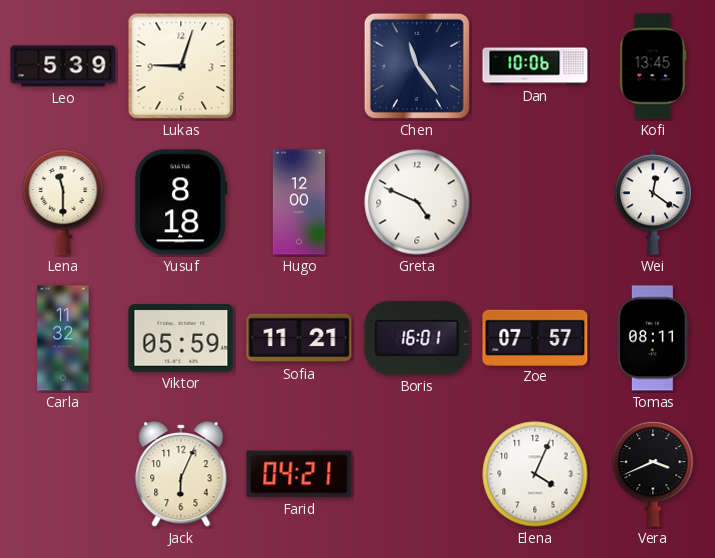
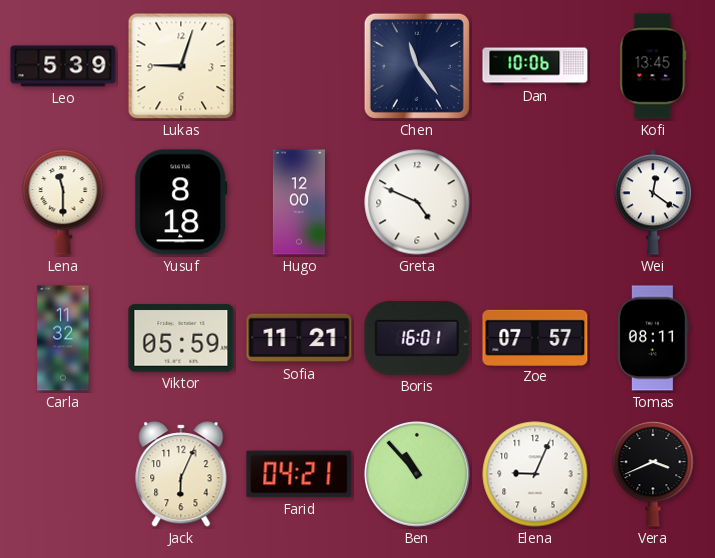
Ben: none -> 10:53
Elena: 4:04 -> 9:04
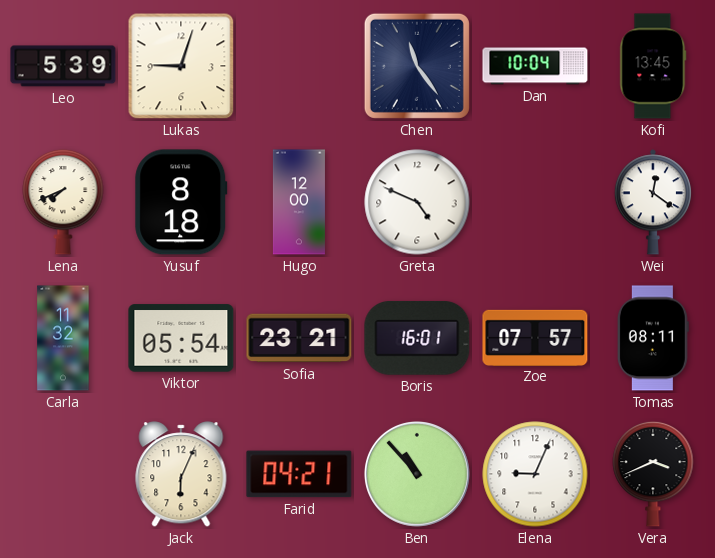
Dan: 10:06 -> 10:04
Lena: 11:30 -> 7:41
Viktor: 05:59 -> 05:54
Sofia: 11:21 -> 23:21
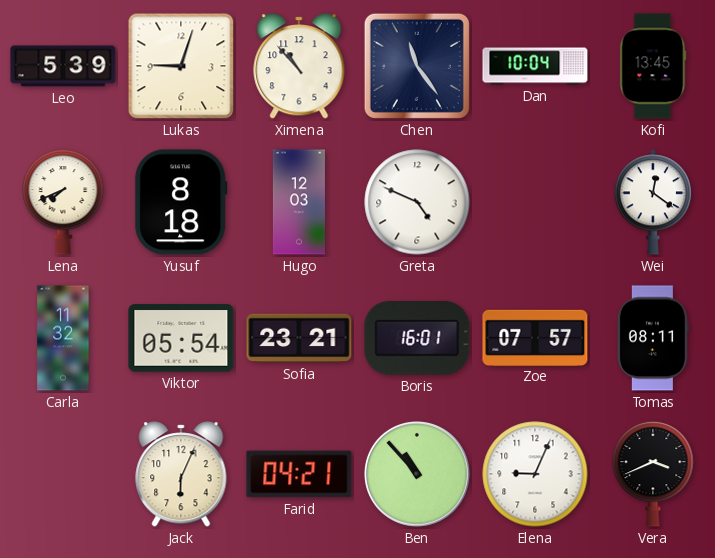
Ximena: none -> 10:53
Hugo: 12:00 -> 12:03
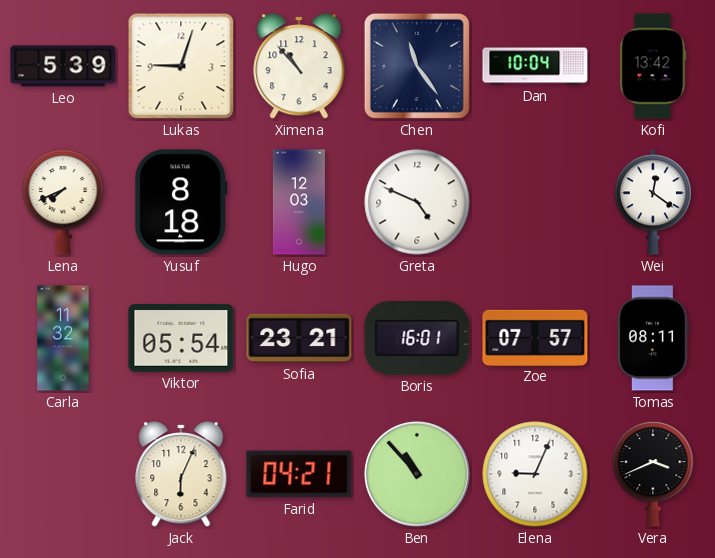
Kofi: 13:45 -> 13:42
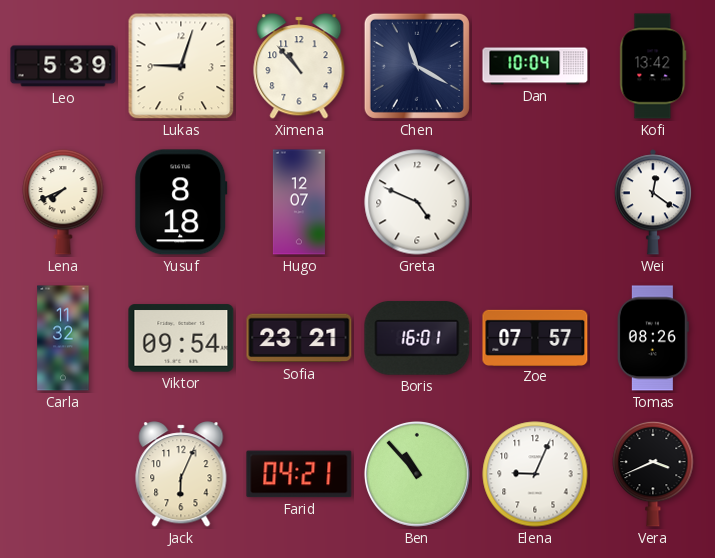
Chen: 11:24 -> 11:20
Hugo: 12:03 -> 12:07
Viktor: 05:54 -> 09:54
Tomas: 08:11 -> 08:26
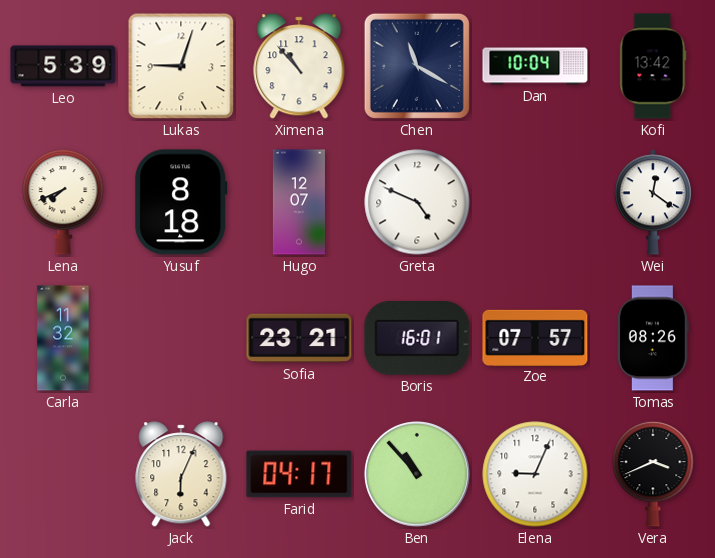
Viktor: 09:54 -> none
Farid: 04:21 -> 04:17
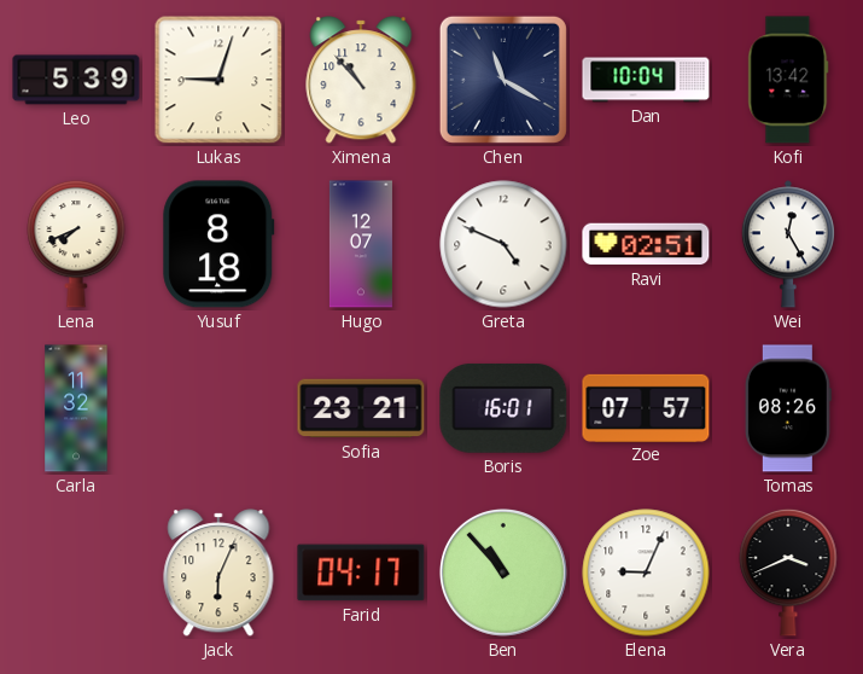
Ravi: none -> 02:51
Wei: 12:21 -> 12:25
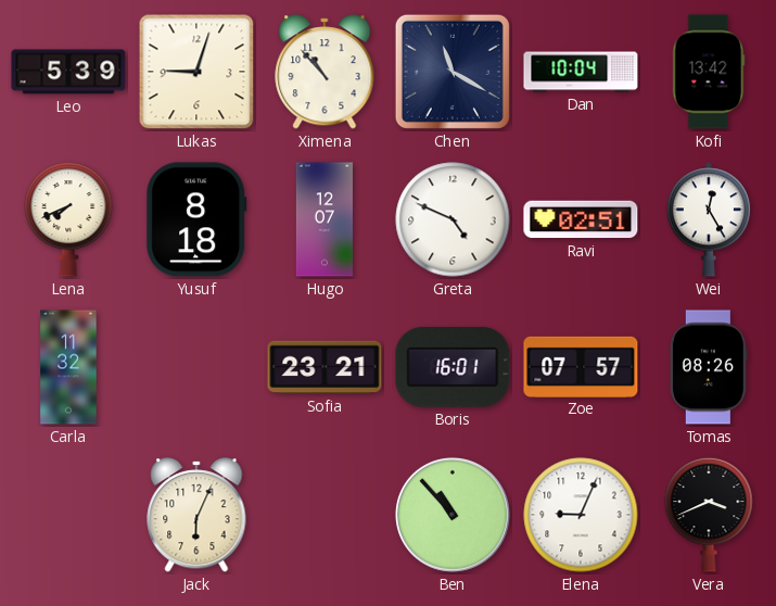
Farid: 04:17 -> none
